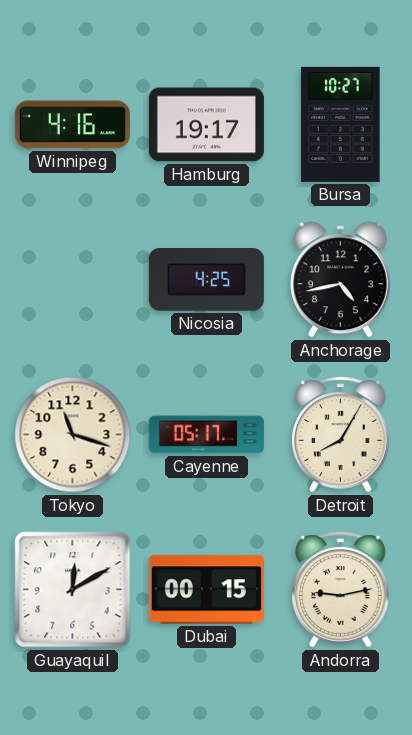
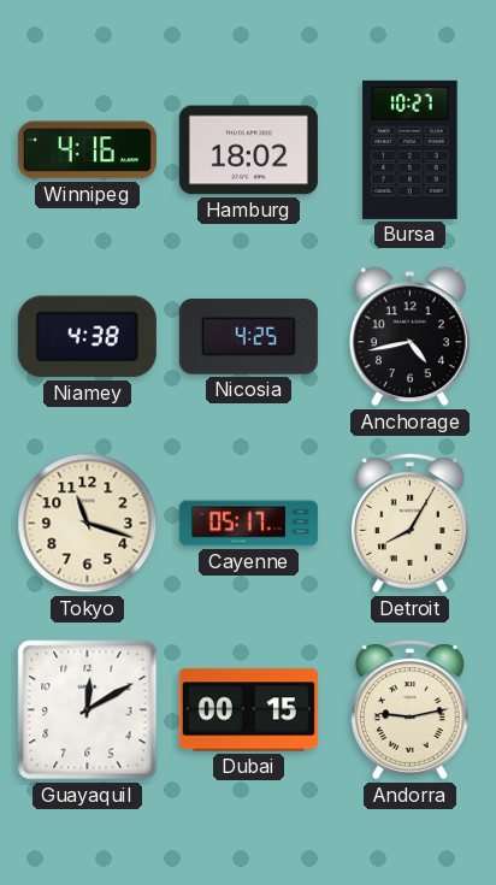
Hamburg: 19:17 -> 18:02
Niamey: none -> 4:38
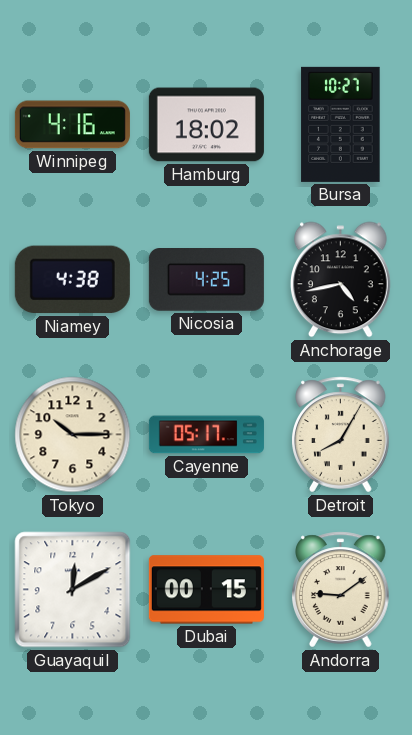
Tokyo: 11:18 -> 10:15
Andorra: 9:13 -> 9:09
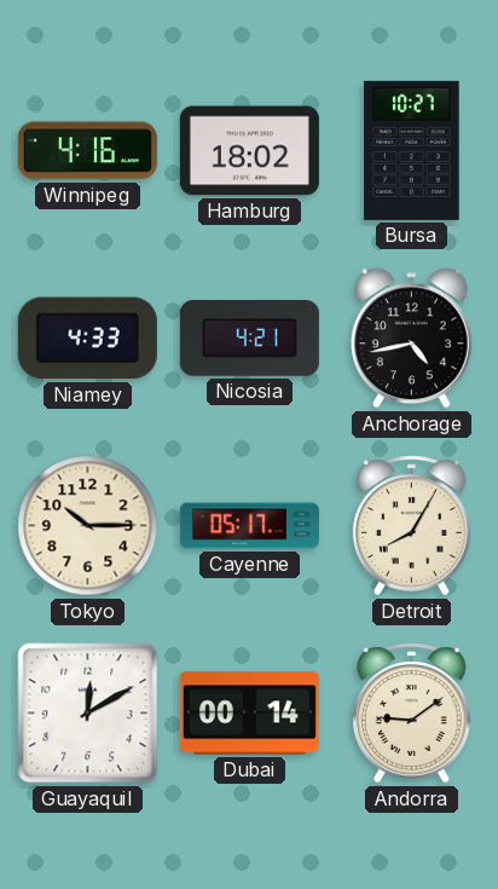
Niamey: 4:38 -> 4:33
Nicosia: 4:25 -> 4:21
Dubai: 00:15 -> 00:14
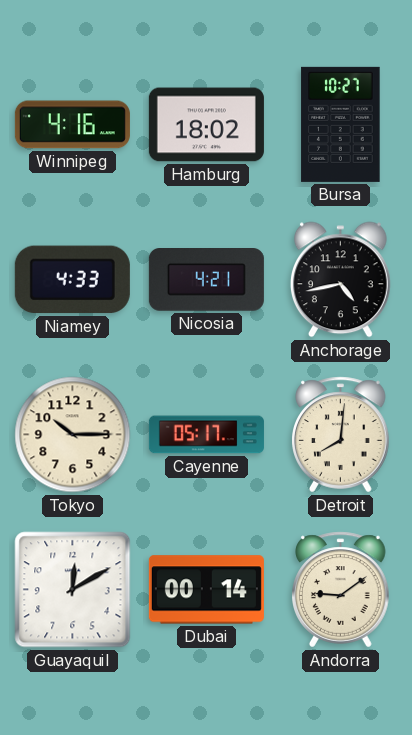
Detroit: 8:05 -> 8:01
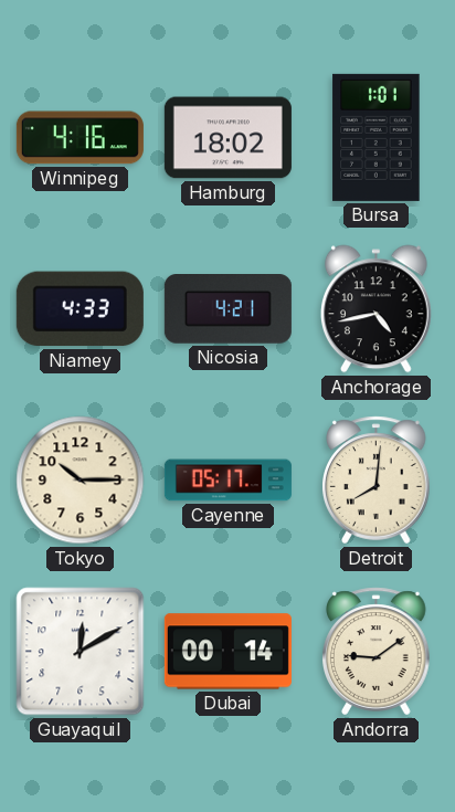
Bursa: 10:27 -> 1:01
